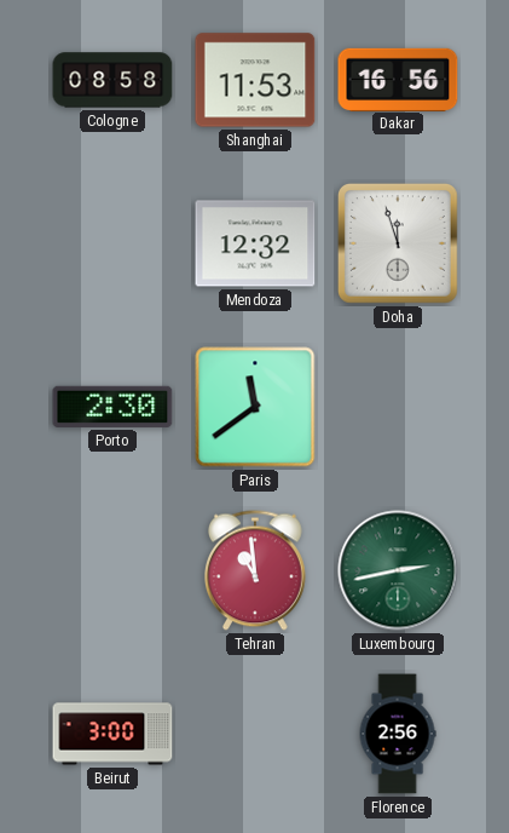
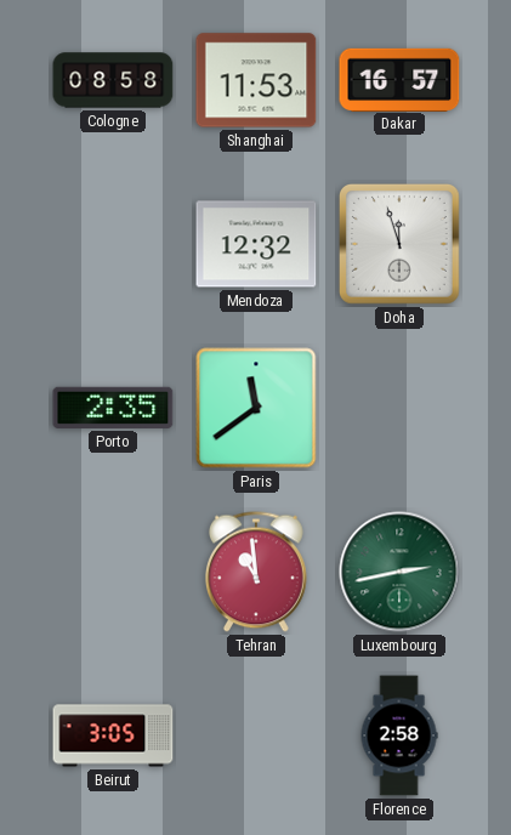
Dakar: 16:56 -> 16:57
Porto: 2:30 -> 2:35
Beirut: 3:00 -> 3:05
Florence: 2:56 -> 2:58
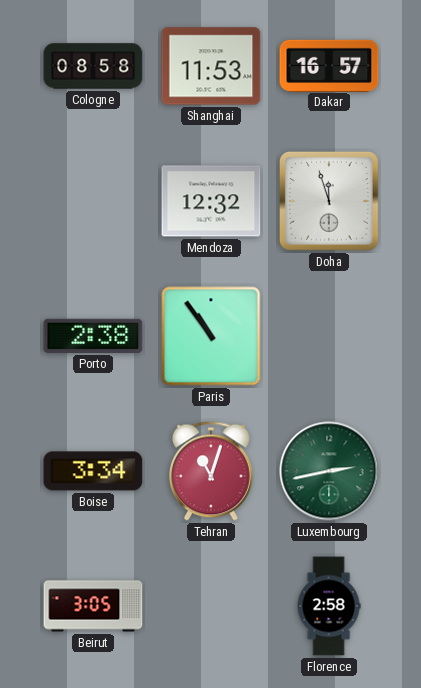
Porto: 2:35 -> 2:38
Paris: 11:39 -> 10:54
Boise: none -> 3:34
Tehran: 10:59 -> 11:03
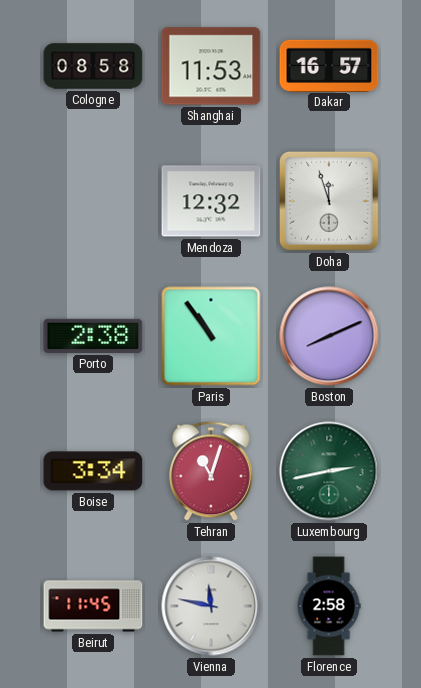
Boston: none -> 8:11
Beirut: 3:05 -> 11:45
Vienna: none -> 11:47
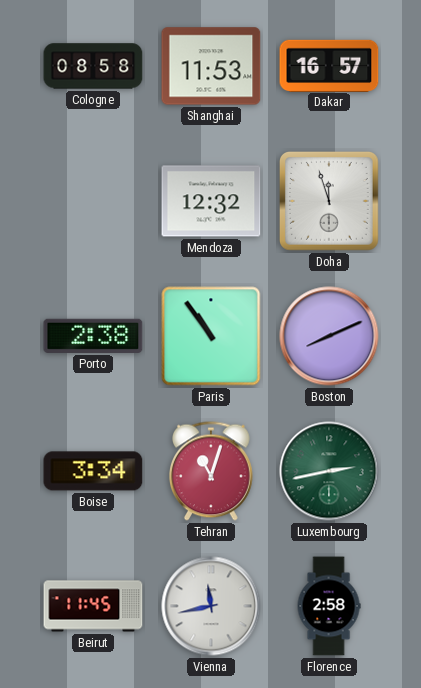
Vienna: 11:47 -> 11:43
